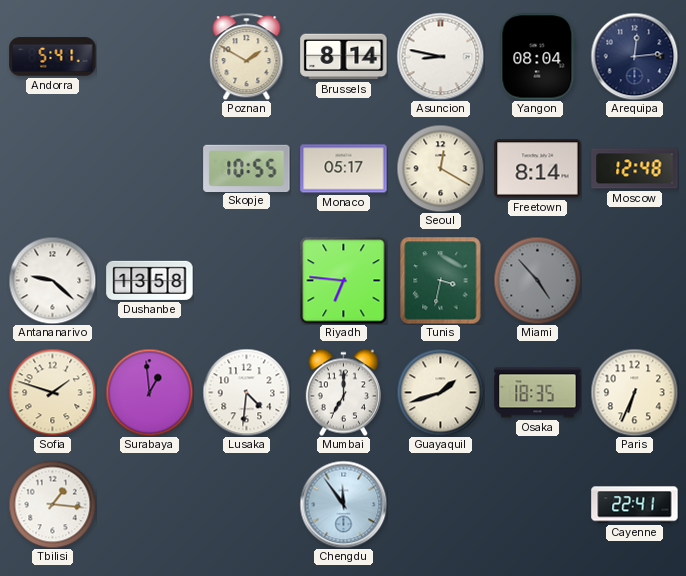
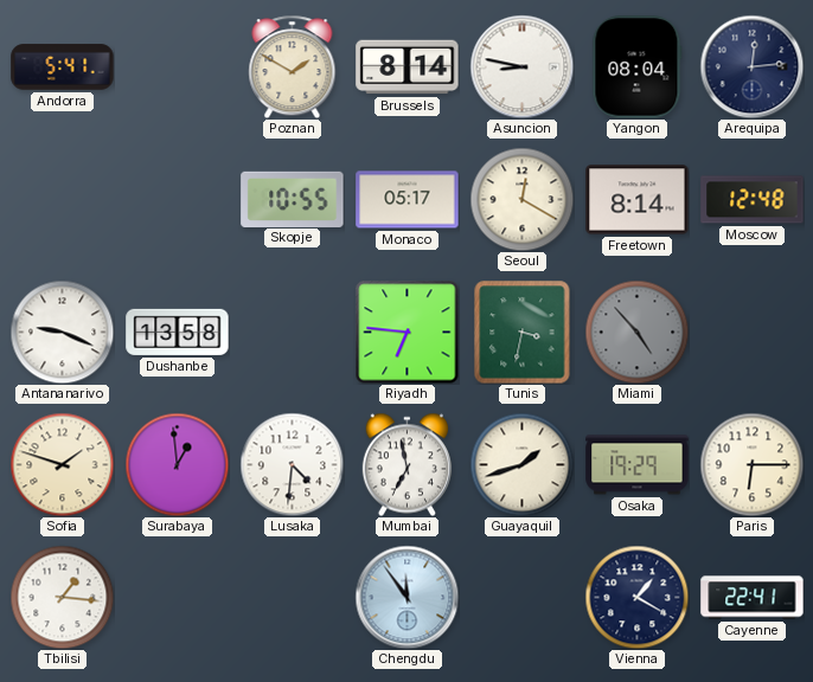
Antananarivo: 9:22 -> 9:19
Mumbai: 7:00 -> 6:58
Osaka: 18:35 -> 19:29
Paris: 6:34 -> 6:15
Vienna: none -> 1:20
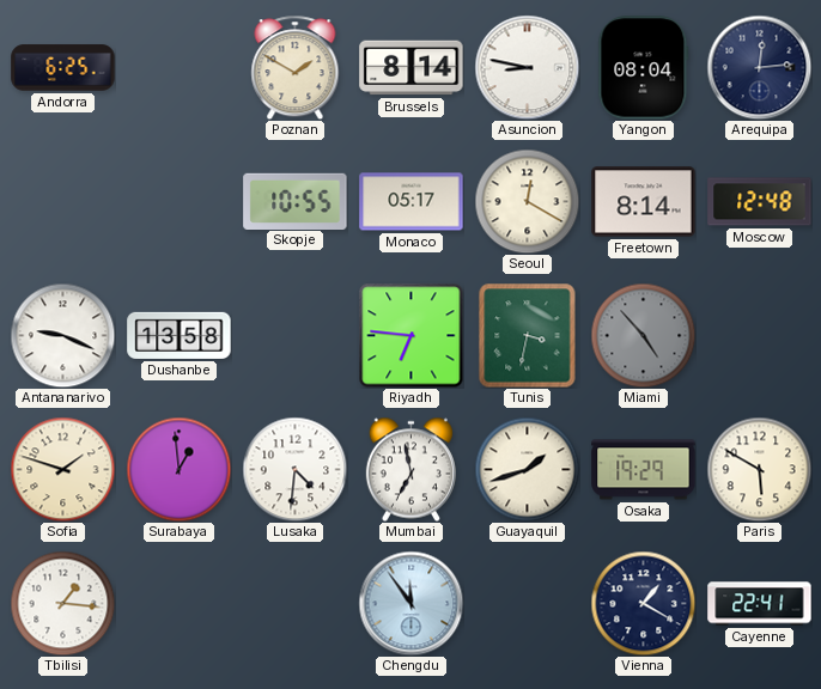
Andorra: 5:41 -> 6:25
Paris: 6:15 -> 5:50
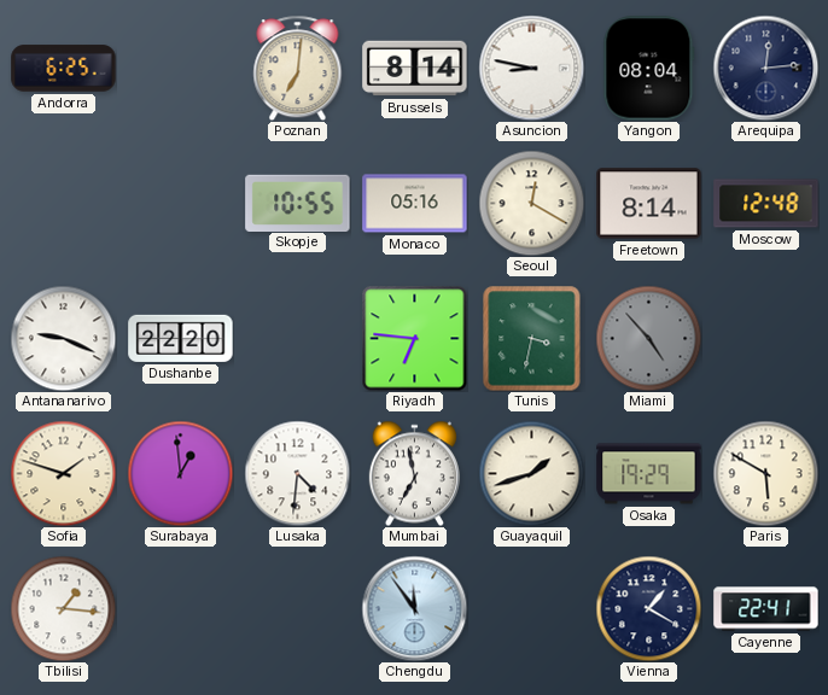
Poznan: 1:50 -> 7:01
Monaco: 05:17 -> 05:16
Dushanbe: 13:58 -> 22:20
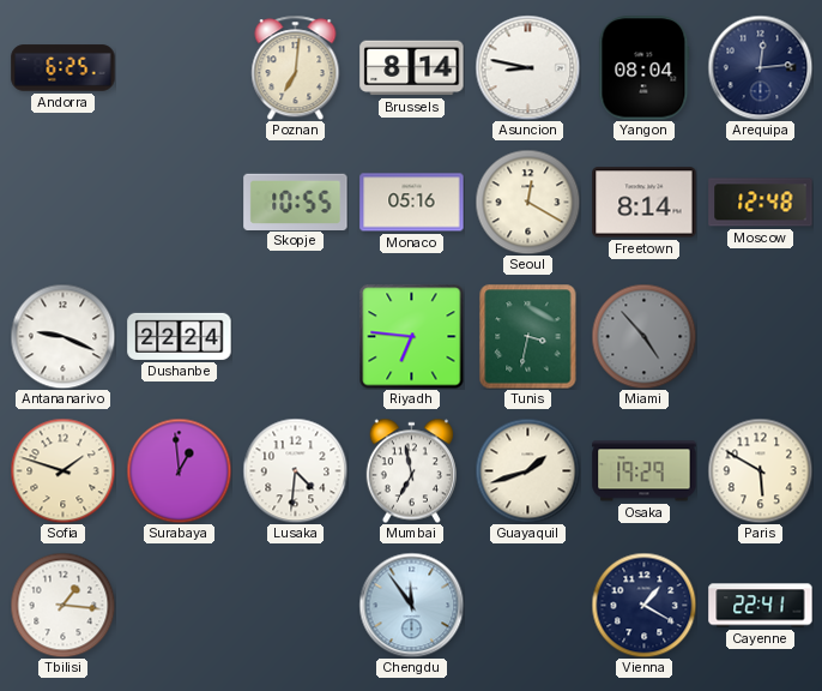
Dushanbe: 22:20 -> 22:24
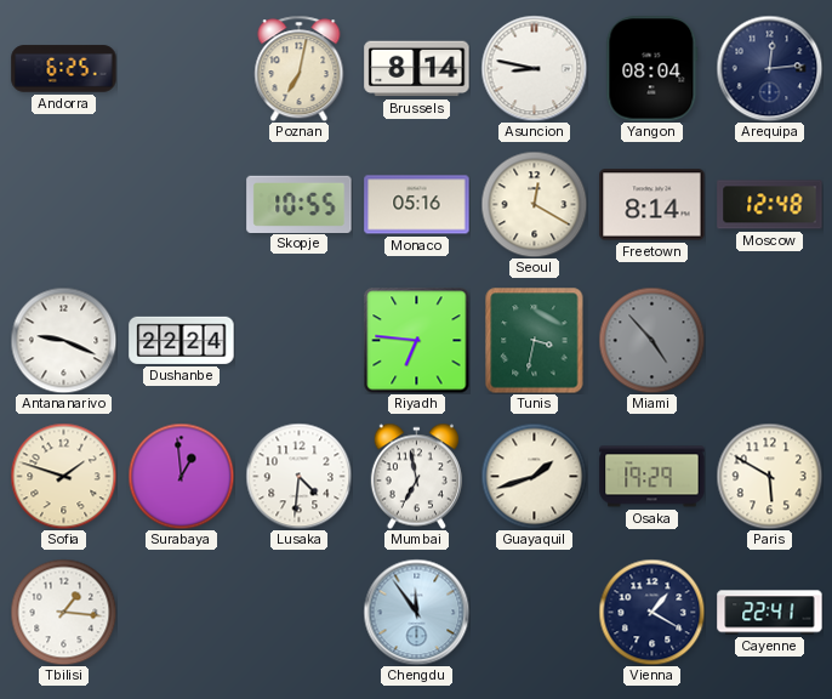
Poznan: 7:01 -> 7:02
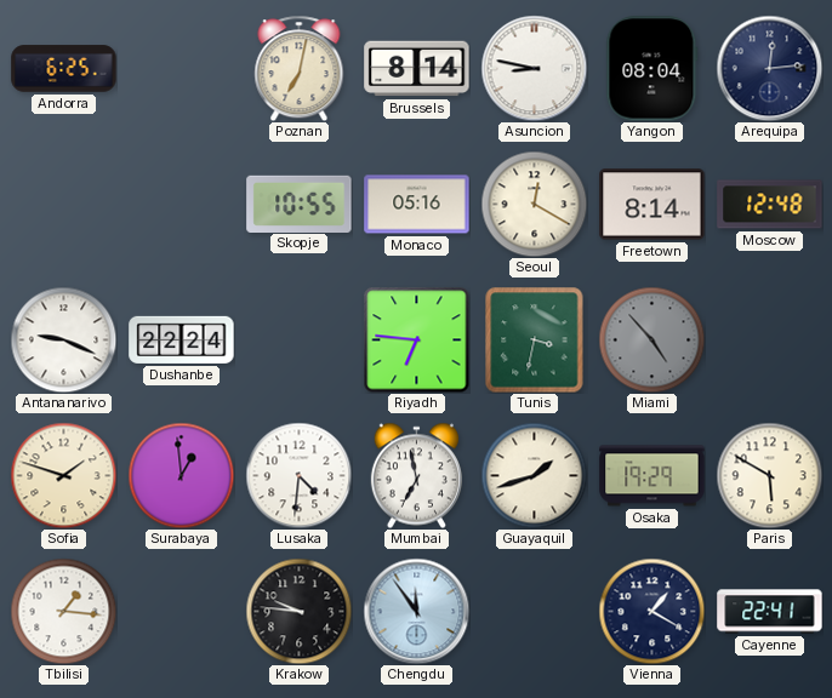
Krakow: none -> 9:46
